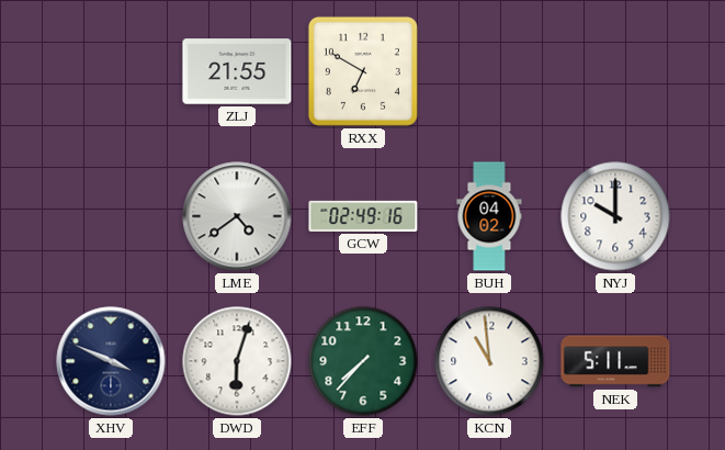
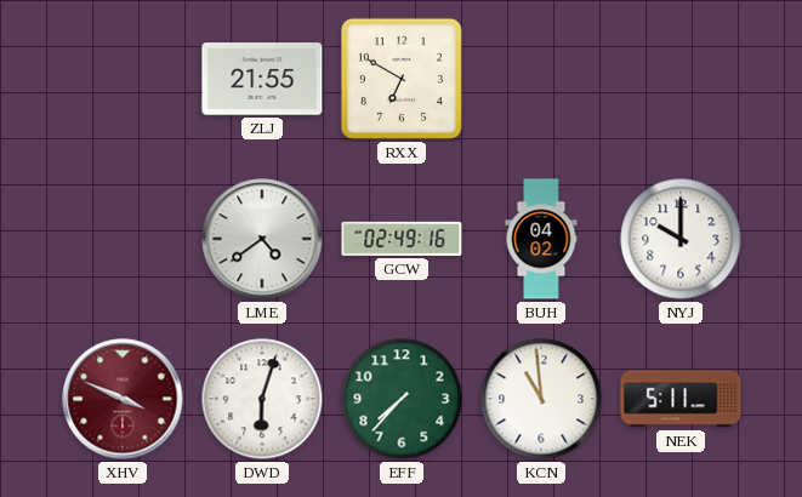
XHV dial: navy -> burgundy
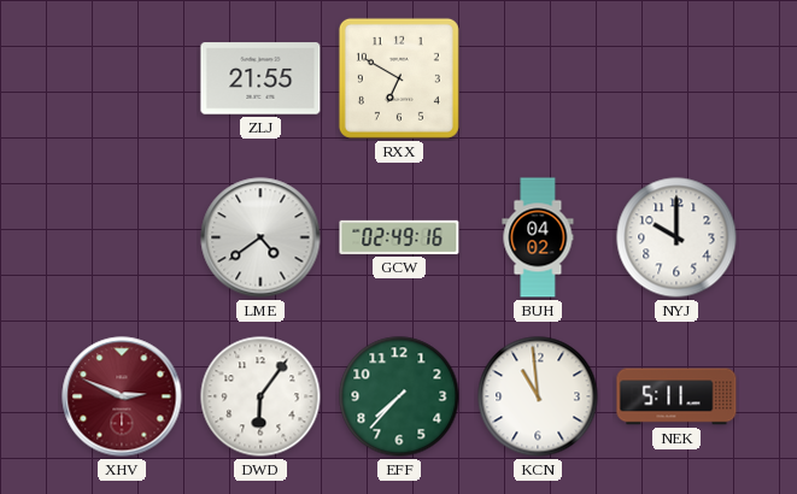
XHV: 3:49 -> 2:49
DWD: 6:03 -> 6:06
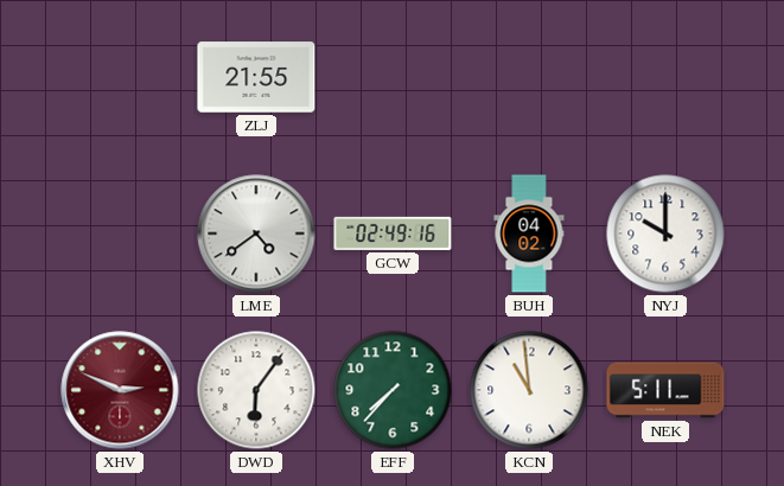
RXX: 6:50 -> none
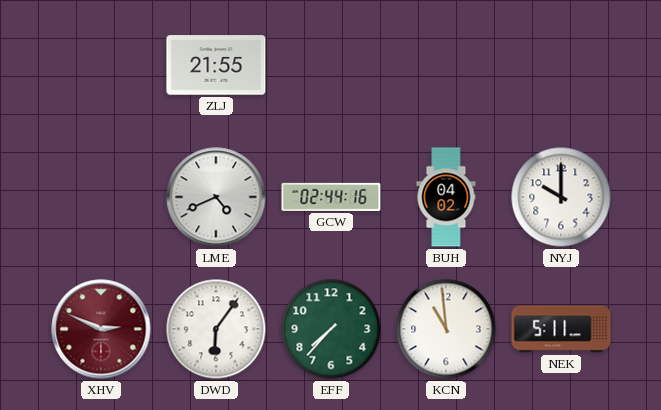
LME: 4:39 -> 4:41
GCW: 02:49 -> 02:44
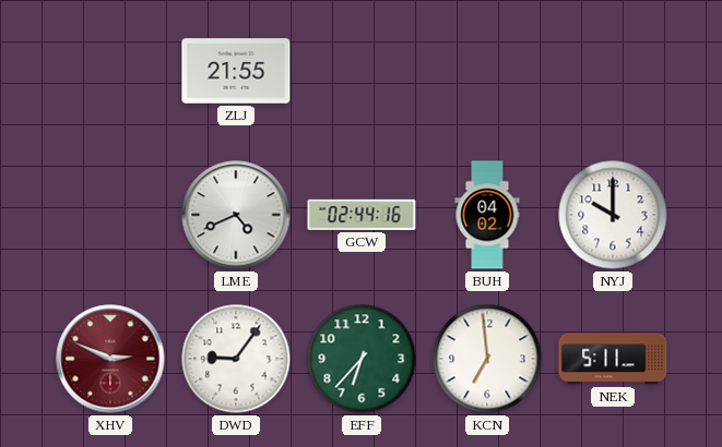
DWD: 6:06 -> 9:06
EFF: 7:37 -> 6:37
KCN: 10:59 -> 6:59
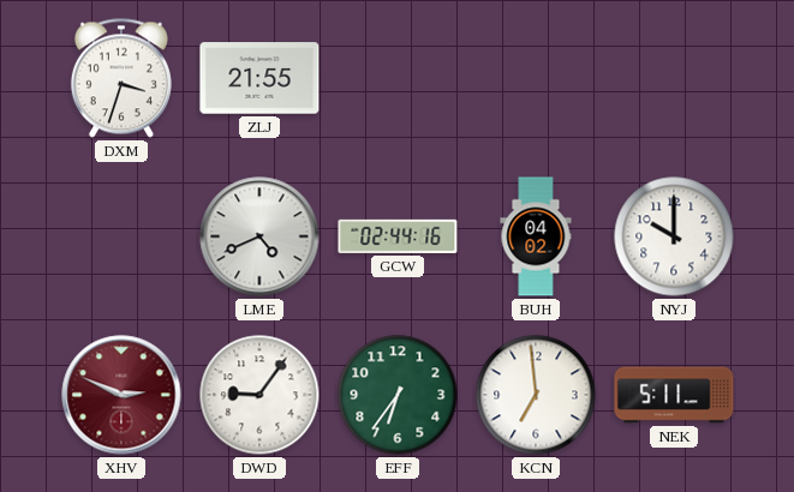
DXM: none -> 3:33
EFF: 6:37 -> 6:36
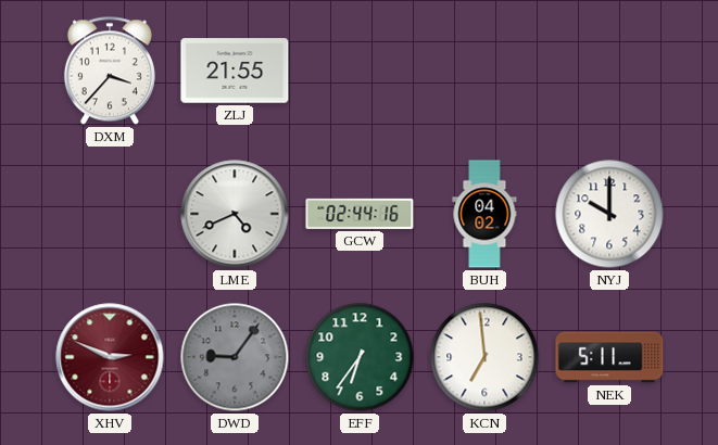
DXM: 3:33 -> 3:37
DWD dial: white -> grey
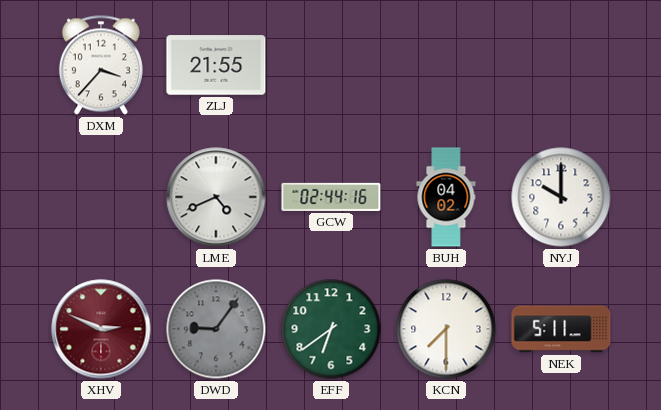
EFF: 6:36 -> 6:39
KCN: 6:59 -> 7:30
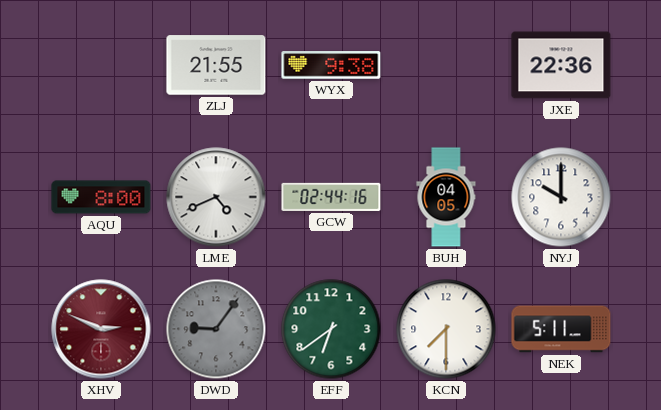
DXM: 3:37 -> none
WYX: none -> 9:38
JXE: none -> 22:36
AQU: none -> 8:00
BUH: 04:02 -> 04:05
